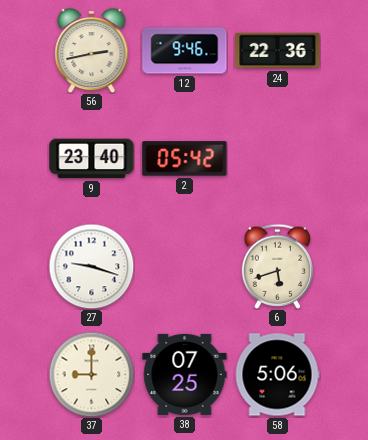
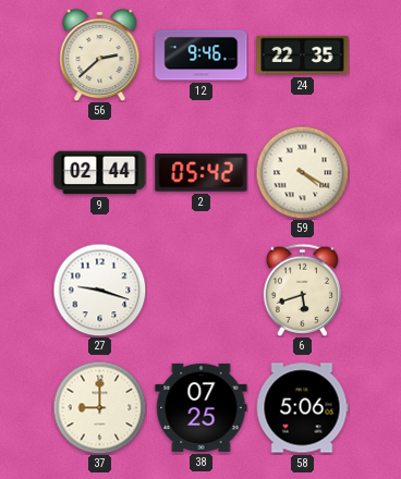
56: 2:43 -> 2:38
24: 22:36 -> 22:35
9: 23:40 -> 02:44
59: none -> 4:20
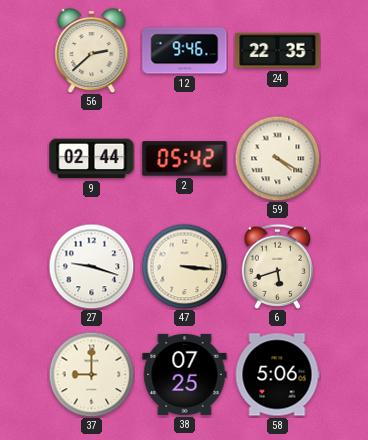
47: none -> 3:16
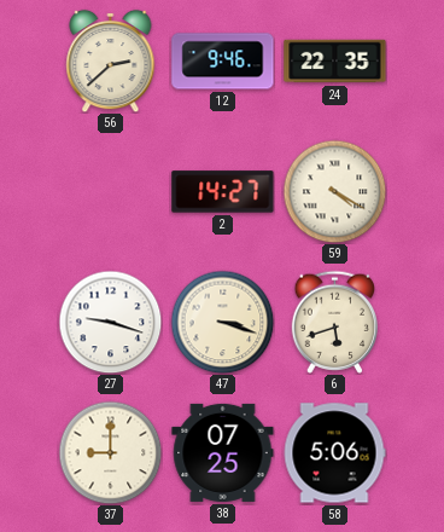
9: 02:44 -> none
2: 05:42 -> 14:27
47: 3:16 -> 3:18
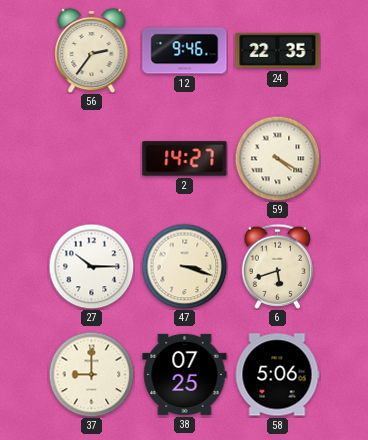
56: 2:38 -> 2:36
27: 9:18 -> 10:15
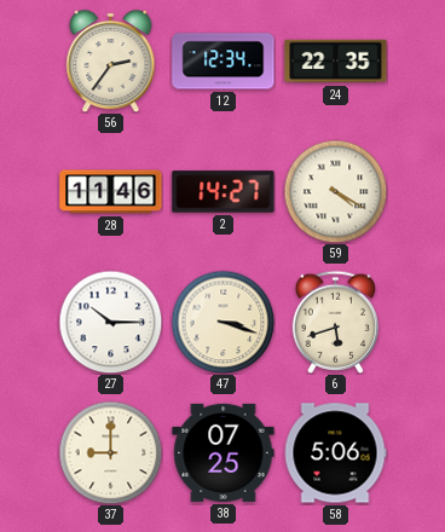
12: 9:46 -> 12:34
28: none -> 11:46
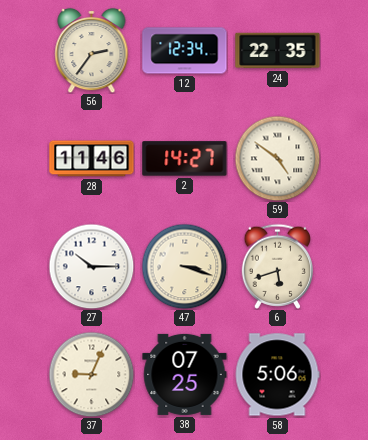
59: 4:20 -> 4:51
37: 9:00 -> 9:04
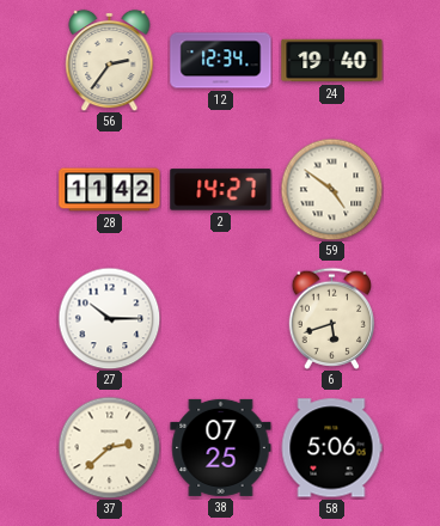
24: 22:35 -> 19:40
28: 11:46 -> 11:42
47: 3:18 -> none
37: 9:04 -> 2:38
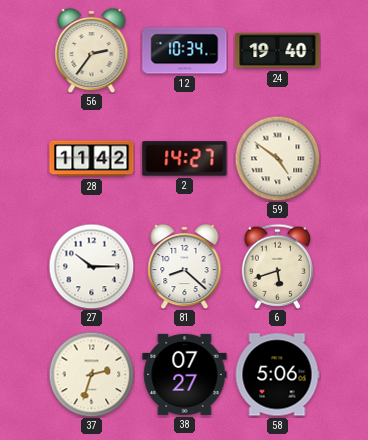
12: 12:34 -> 10:34
81: none -> 8:22
37: 2:38 -> 2:33
38: 07:25 -> 07:27
